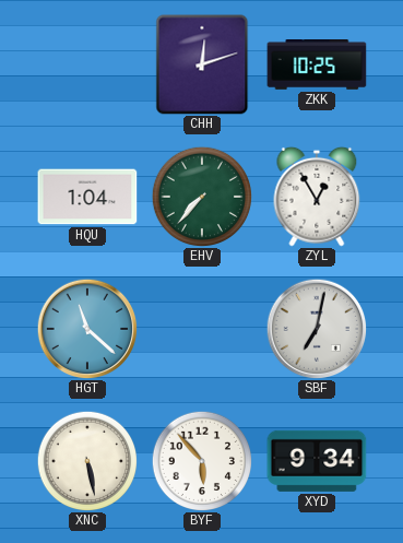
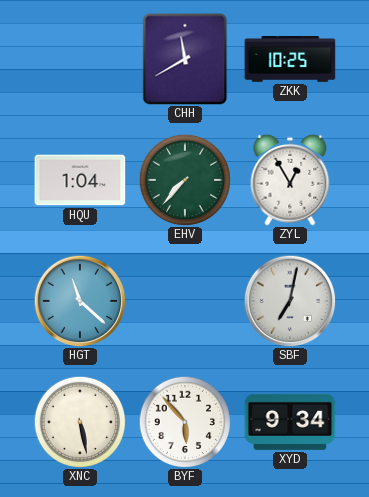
CHH: 12:12 -> 11:40
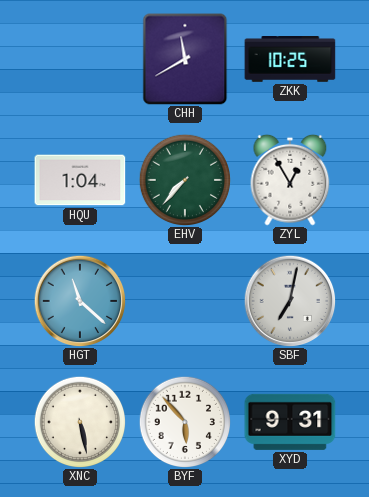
XYD: 9:34 -> 9:31
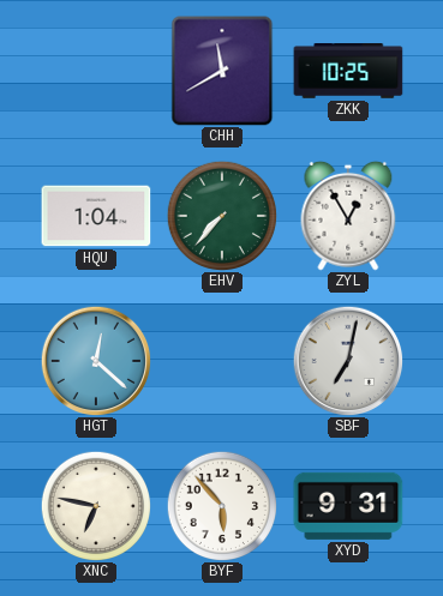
HGT: 11:22 -> 12:22
XNC: 5:28 -> 6:47
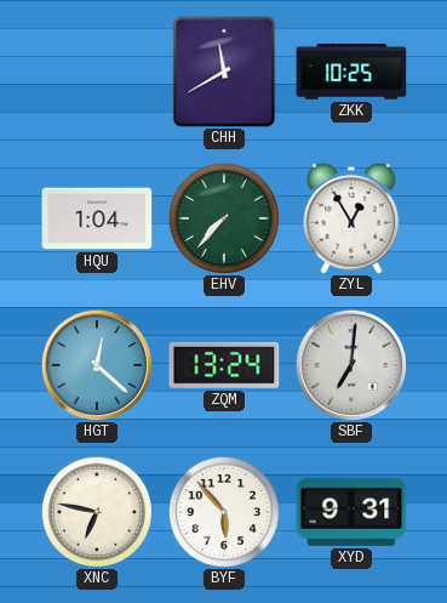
ZQM: none -> 13:24
SBF: 7:02 -> 7:01
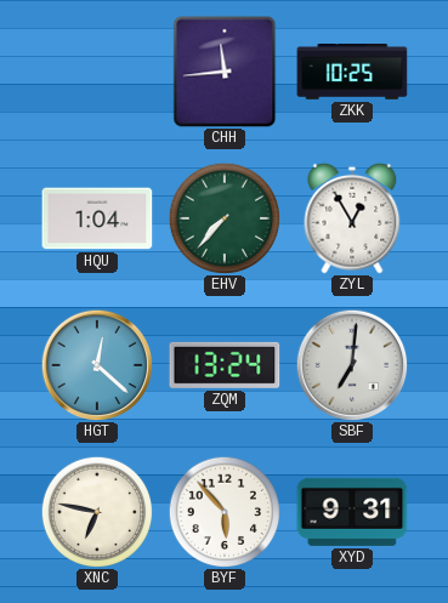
CHH: 11:40 -> 11:44
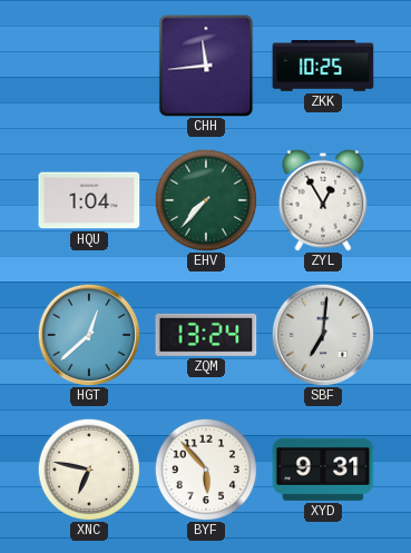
HGT: 12:22 -> 12:38
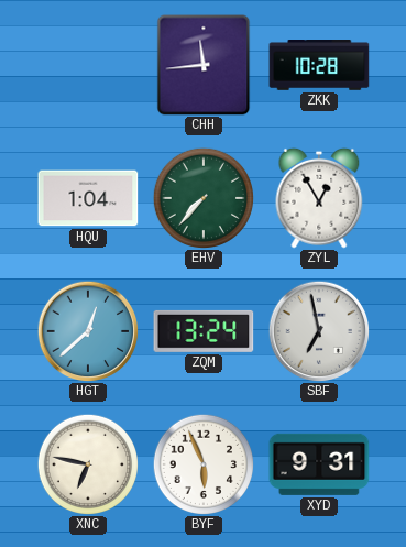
ZKK: 10:25 -> 10:28
SBF: 7:01 -> 6:58
BYF: 5:53 -> 5:56
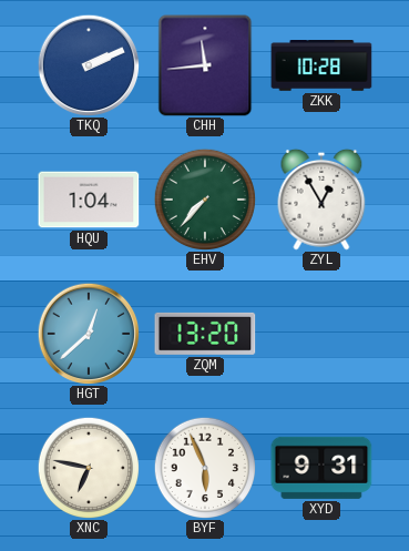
TKQ: none -> 2:11
ZQM: 13:24 -> 13:20
SBF: 6:58 -> none
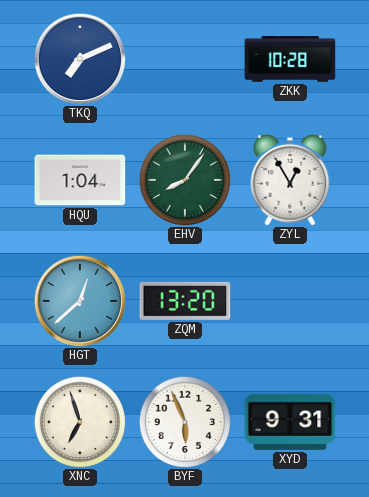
TKQ: 2:11 -> 7:11
CHH: 11:44 -> none
EHV: 7:37 -> 8:06
XNC: 6:47 -> 6:57
